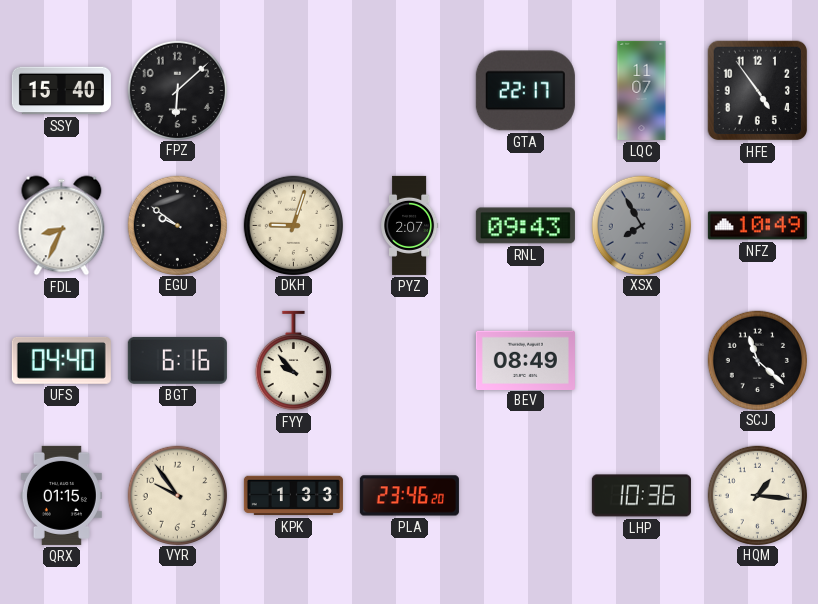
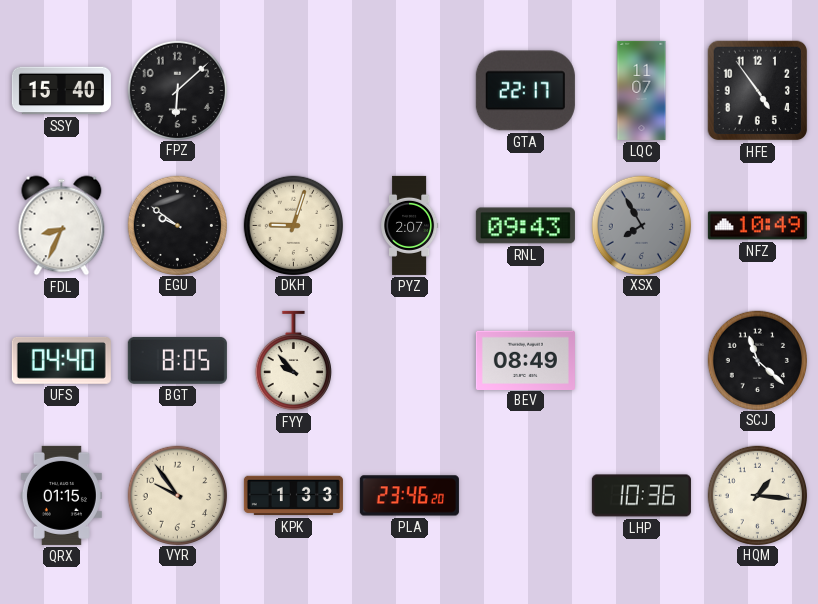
BGT: 6:16 -> 8:05
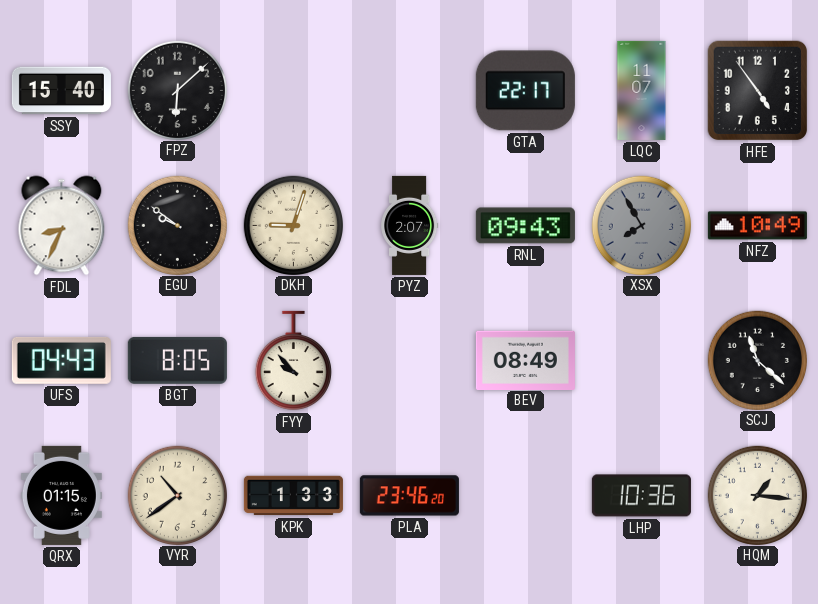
UFS: 04:40 -> 04:43
VYR: 9:54 -> 10:39
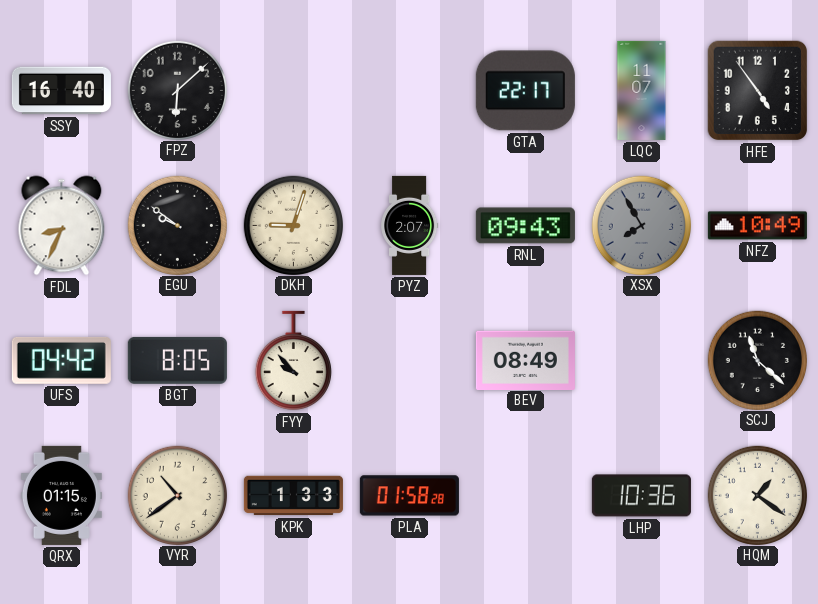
SSY: 15:40 -> 16:40
UFS: 04:43 -> 04:42
PLA: 23:46 -> 01:58
HQM: 1:16 -> 1:21
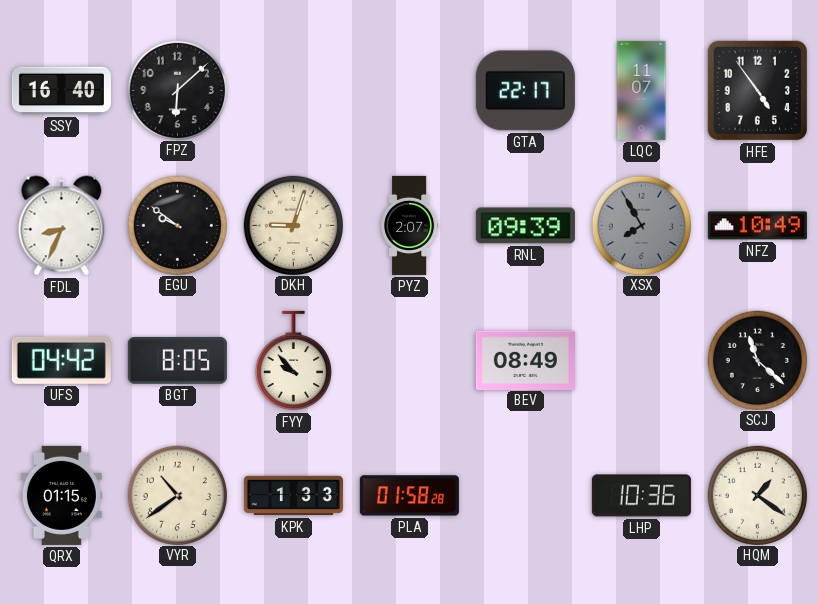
RNL: 09:43 -> 09:39
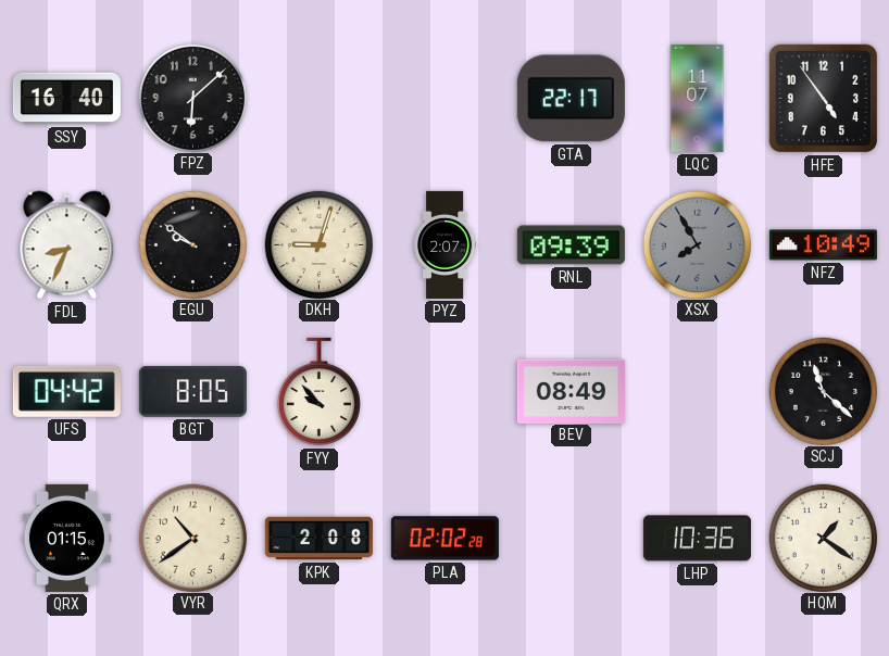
KPK: 1:33 -> 2:08
PLA: 01:58 -> 02:02
